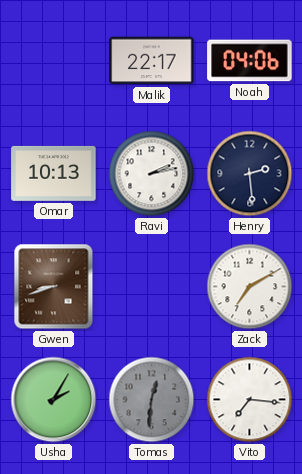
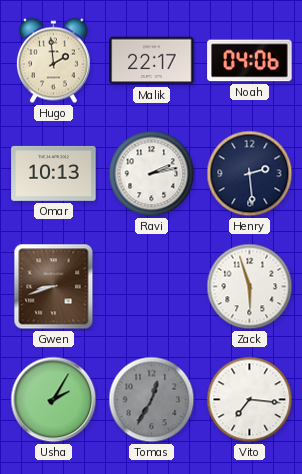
Hugo: none -> 1:59
Zack: 7:10 -> 5:57
Tomas: 12:31 -> 12:35
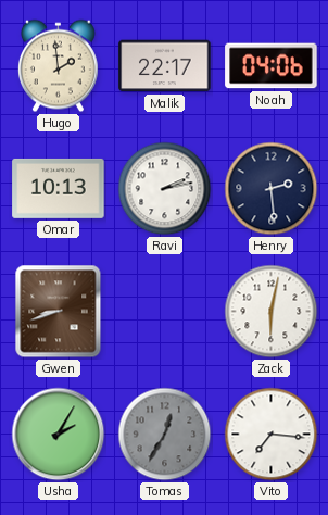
Zack: 5:57 -> 6:02
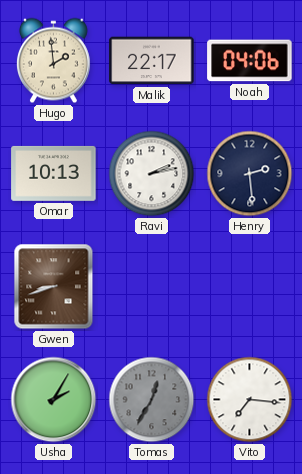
Zack: 6:02 -> none
